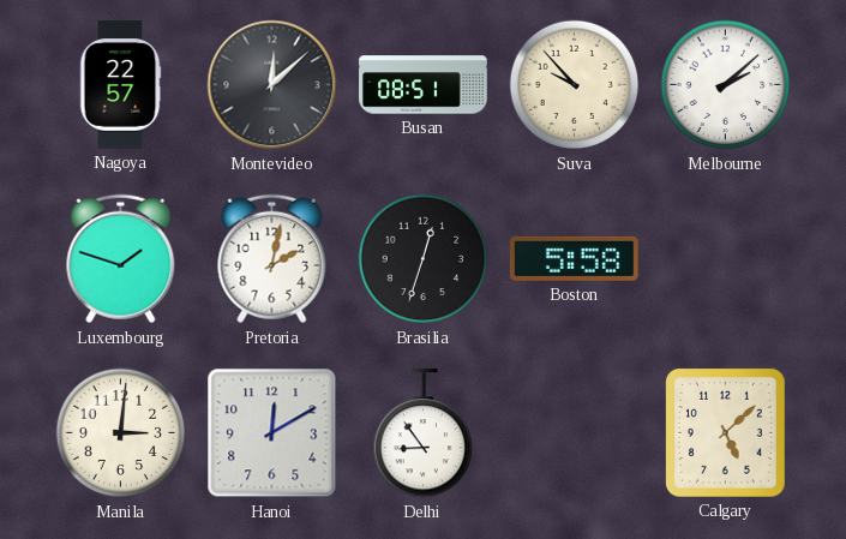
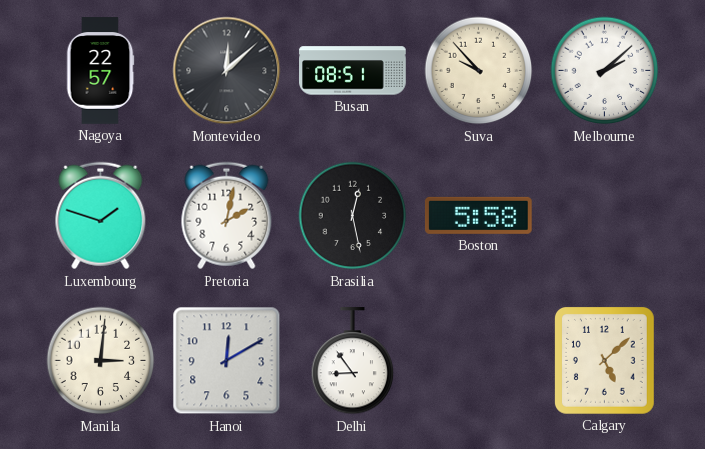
Brasilia: 12:33 -> 12:28
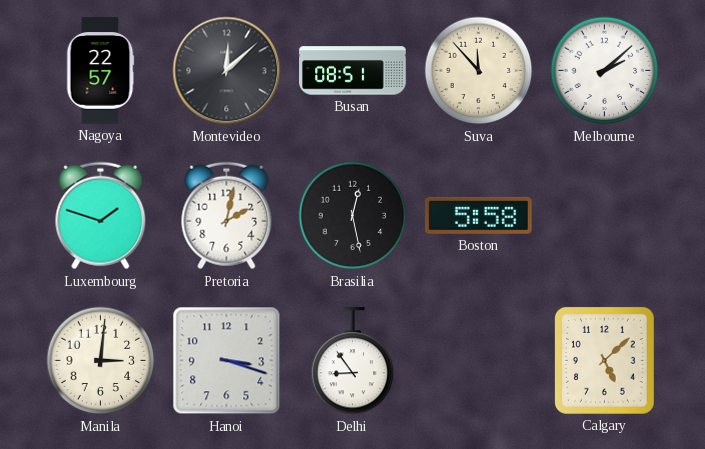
Suva: 9:53 -> 11:53
Hanoi: 12:10 -> 3:18
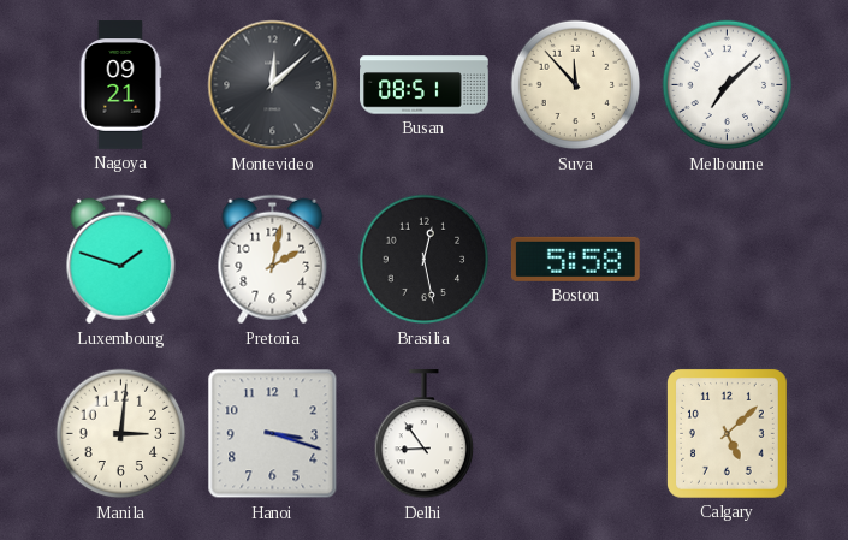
Nagoya: 22:57 -> 09:21
Melbourne: 2:08 -> 7:08
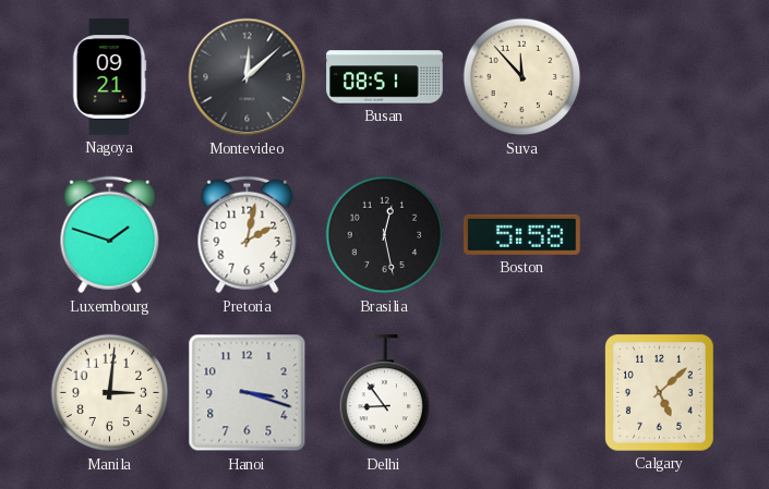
Melbourne: 7:08 -> none
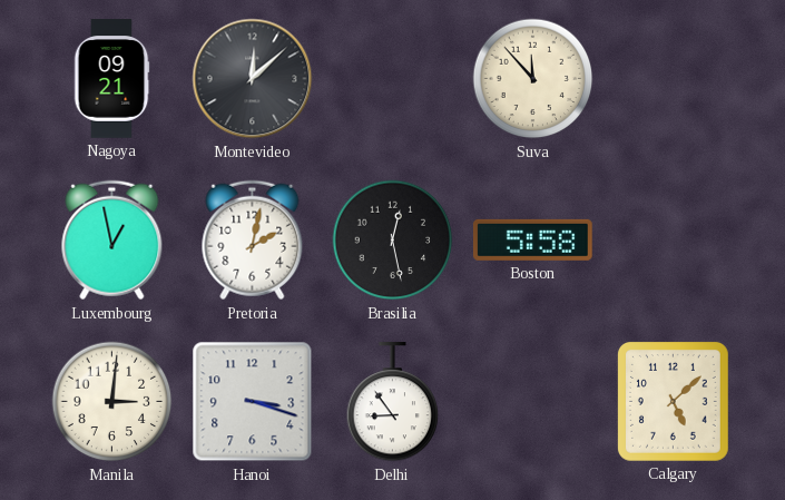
Busan: 08:51 -> none
Luxembourg: 1:48 -> 12:58
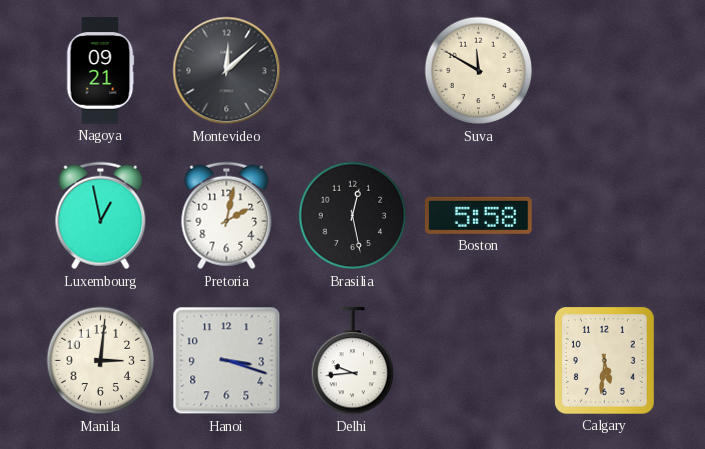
Suva: 11:53 -> 11:50
Delhi: 8:54 -> 9:44
Calgary: 5:08 -> 5:31
